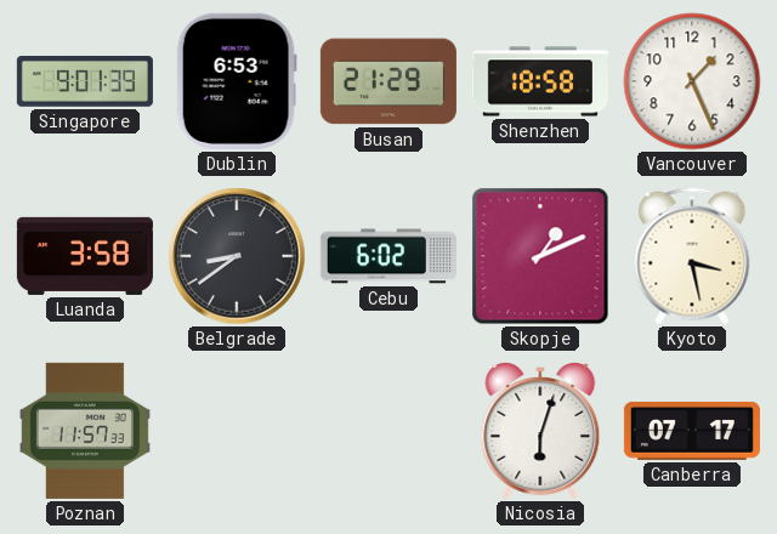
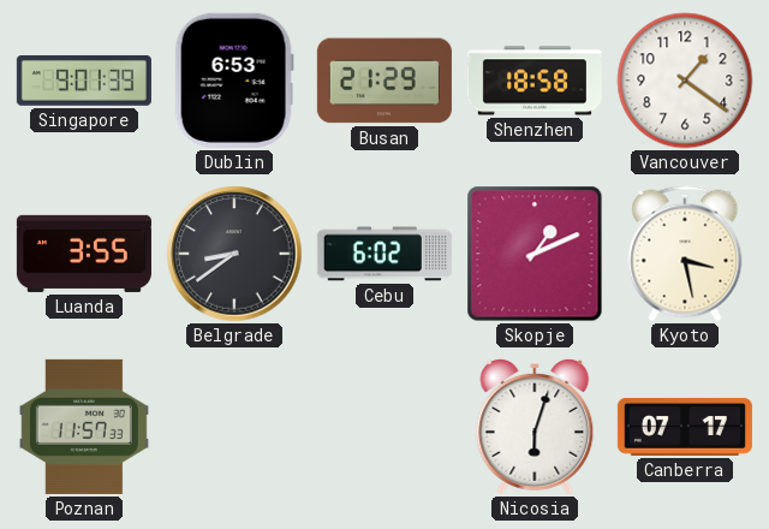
Vancouver: 1:26 -> 1:21
Luanda: 3:58 -> 3:55
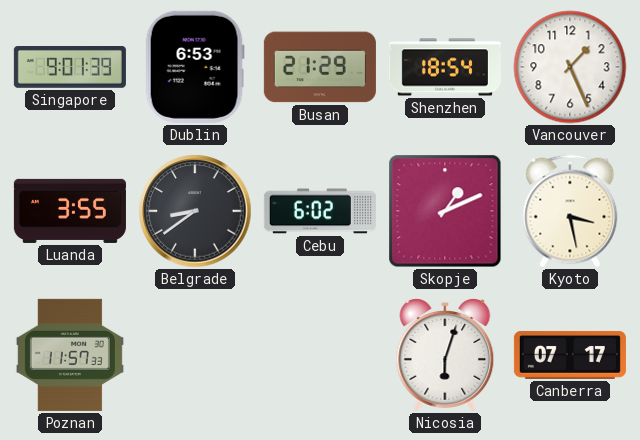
Shenzhen: 18:58 -> 18:54
Vancouver: 1:21 -> 1:26
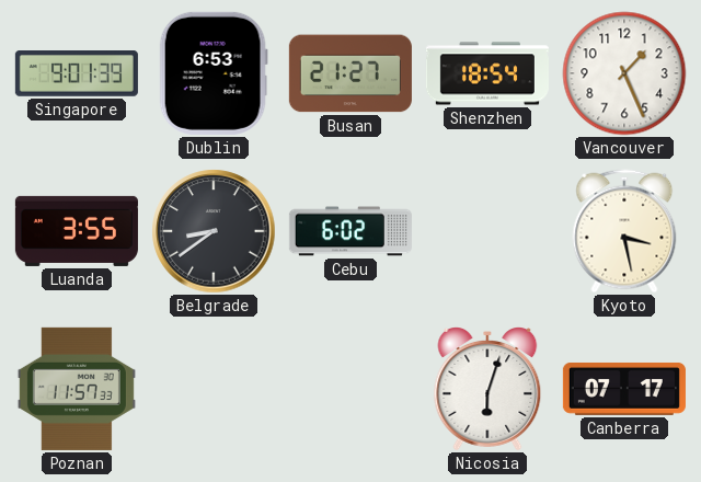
Busan: 21:29 -> 21:27
Skopje: 1:11 -> none
